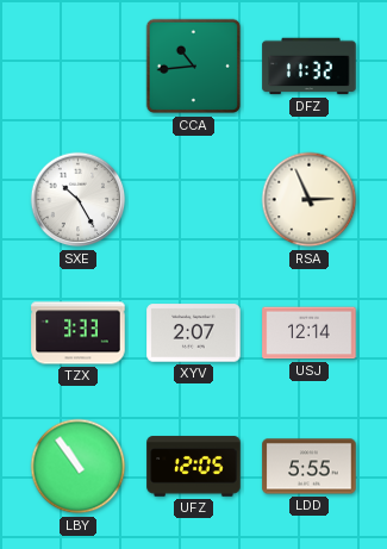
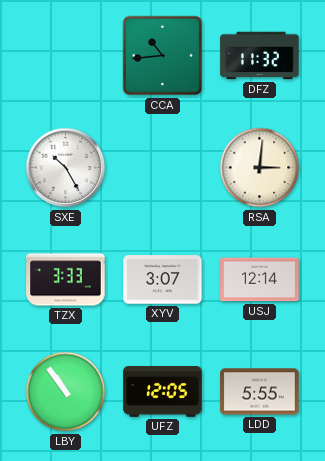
RSA: 2:56 -> 3:01
XYV: 2:07 -> 3:07
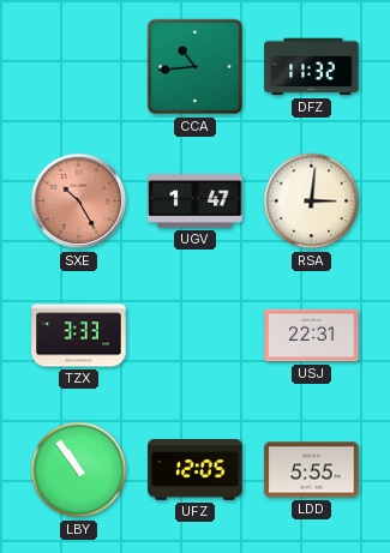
SXE dial: white -> salmon
UGV: none -> 1:47
XYV: 3:07 -> none
USJ: 12:14 -> 22:31
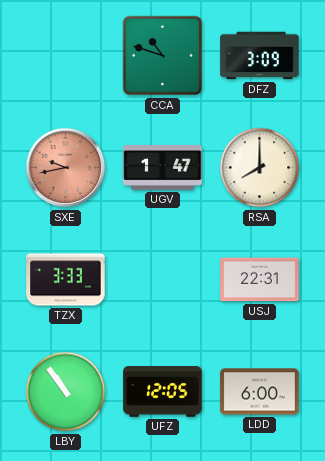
CCA: 10:44 -> 10:48
DFZ: 11:32 -> 3:09
SXE: 10:25 -> 9:43
RSA: 3:01 -> 8:00
LDD: 5:55 -> 6:00
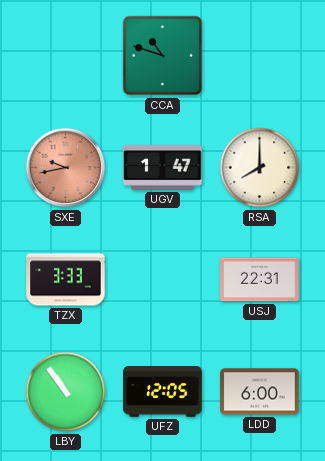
DFZ: 3:09 -> none
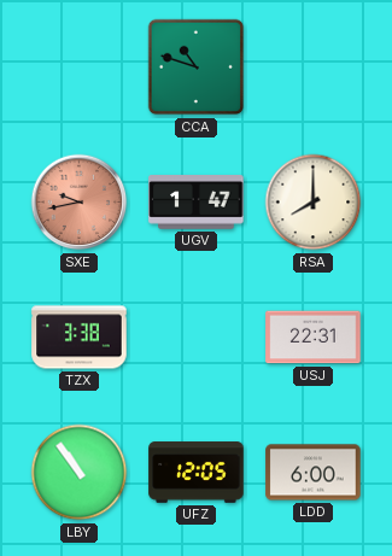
TZX: 3:33 -> 3:38
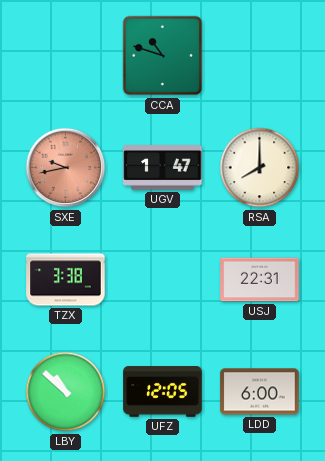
LBY: 10:54 -> 10:52
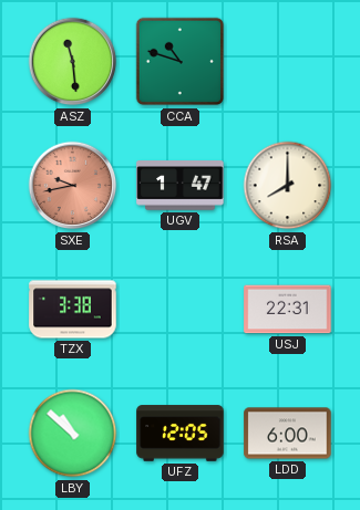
ASZ: none -> 11:29
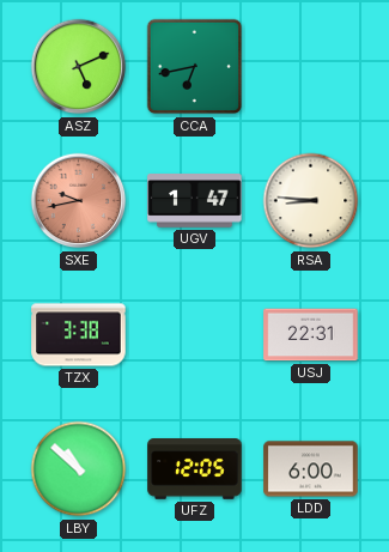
ASZ: 11:29 -> 5:11
CCA: 10:48 -> 6:43
RSA: 8:00 -> 8:46
